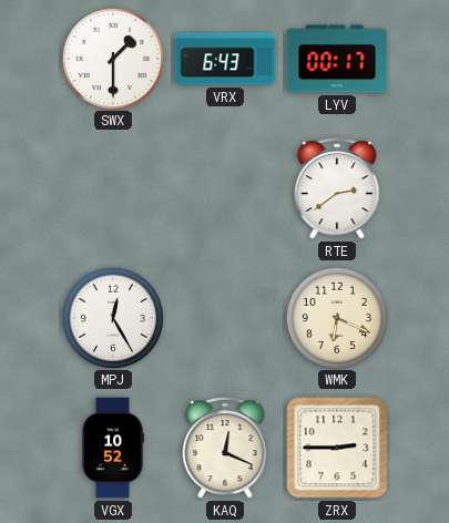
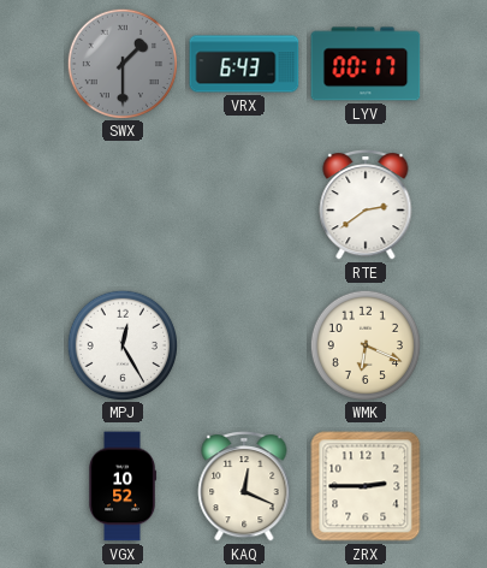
SWX dial: white -> grey
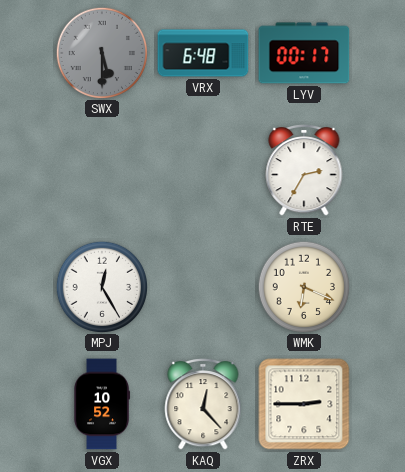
SWX: 1:30 -> 5:30
VRX: 6:43 -> 6:48
RTE: 2:39 -> 2:35
KAQ: 12:19 -> 12:23
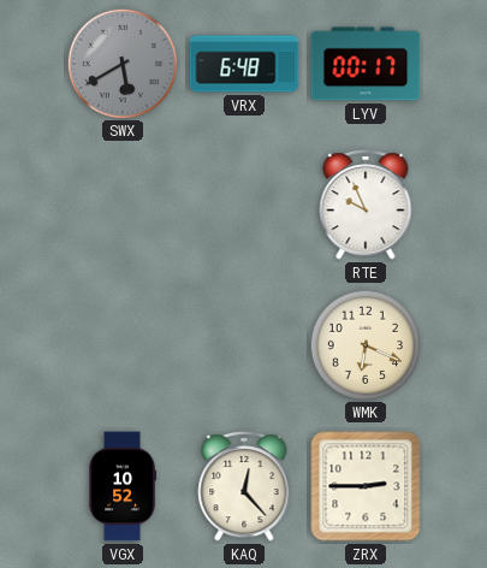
SWX: 5:30 -> 5:40
RTE: 2:35 -> 9:56
MPJ: 12:25 -> none
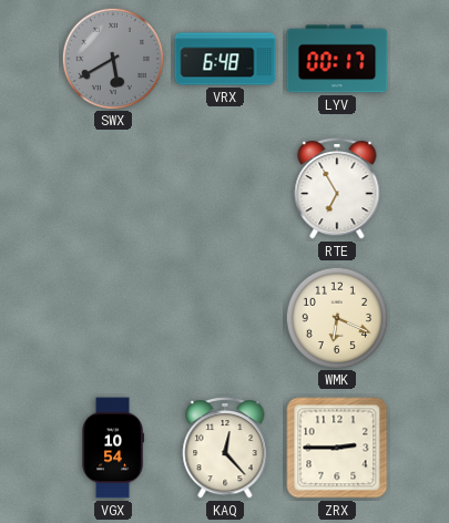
RTE: 9:56 -> 6:55
VGX: 10:52 -> 10:54
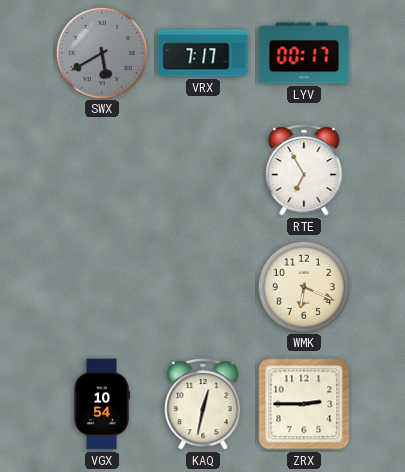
VRX: 6:48 -> 7:17
KAQ: 12:23 -> 12:32
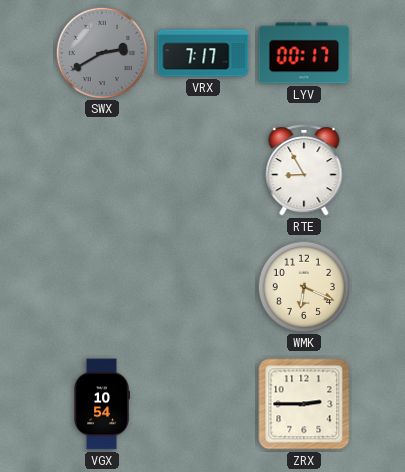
SWX: 5:40 -> 2:40
RTE: 6:55 -> 8:55
KAQ: 12:32 -> none
